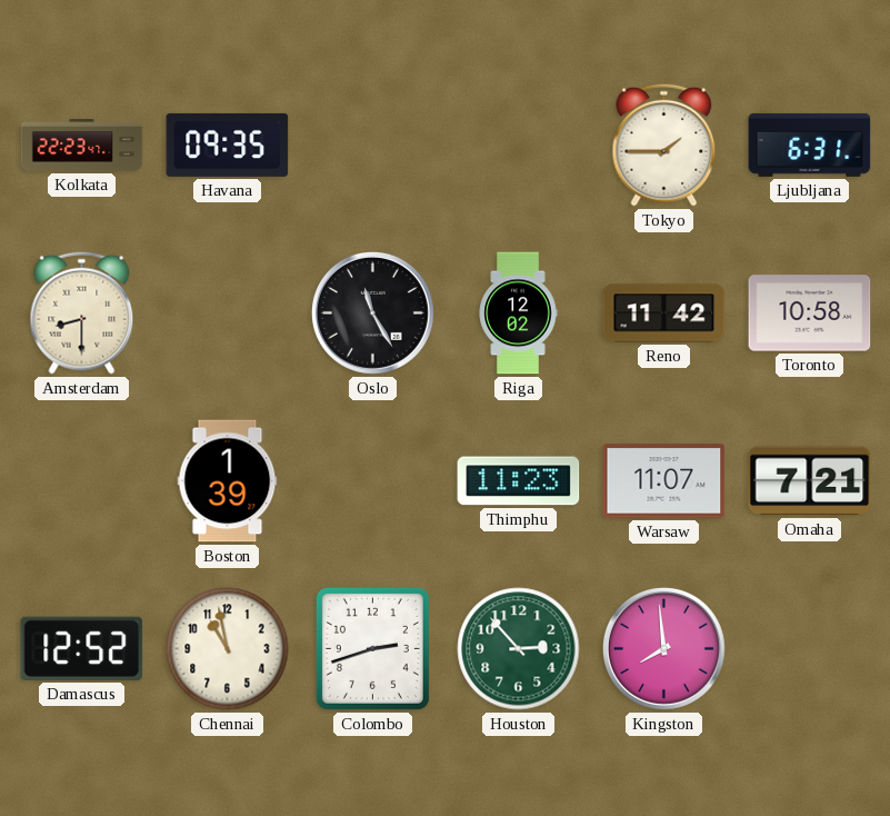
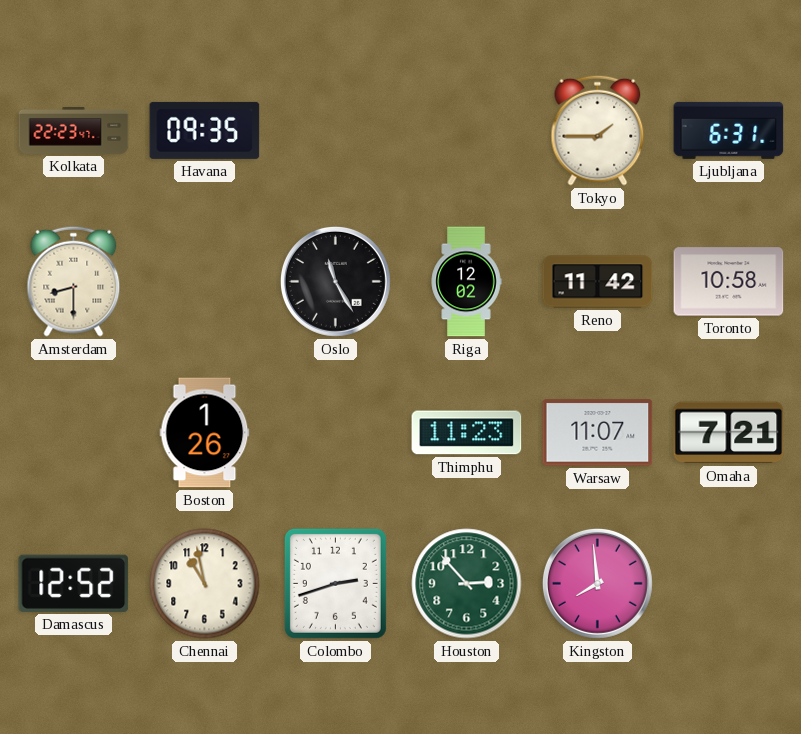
Boston: 1:39 -> 1:26
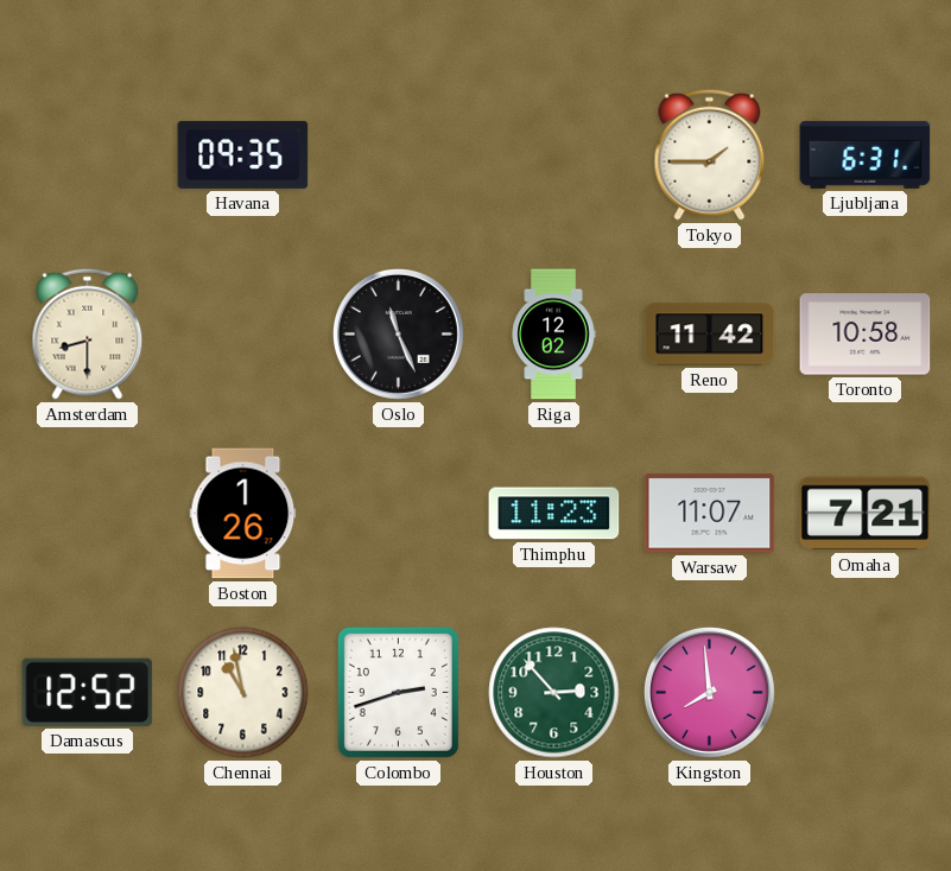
Kolkata: 22:23 -> none
Oslo: 11:25 -> 11:26
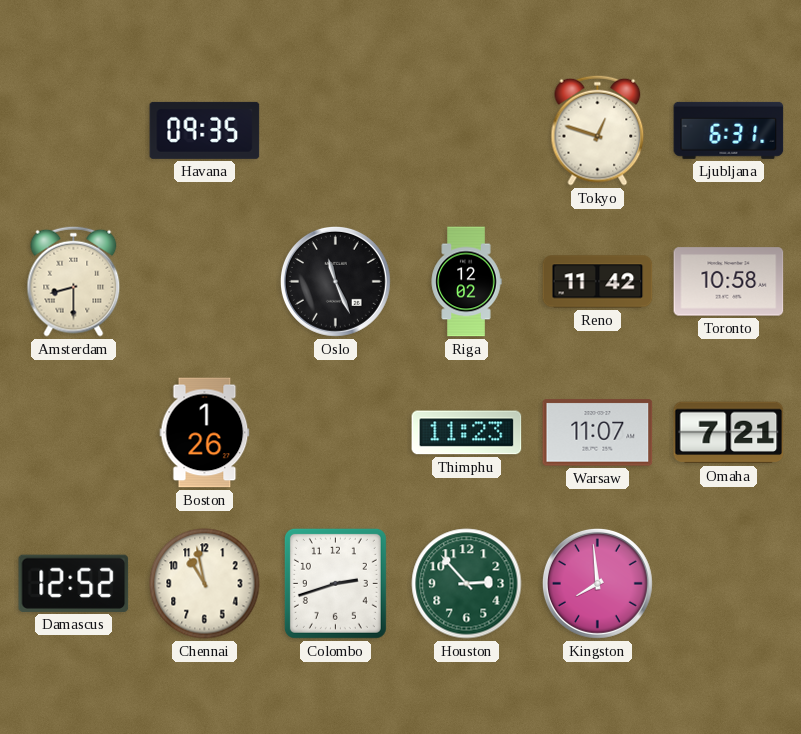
Tokyo: 1:45 -> 12:48
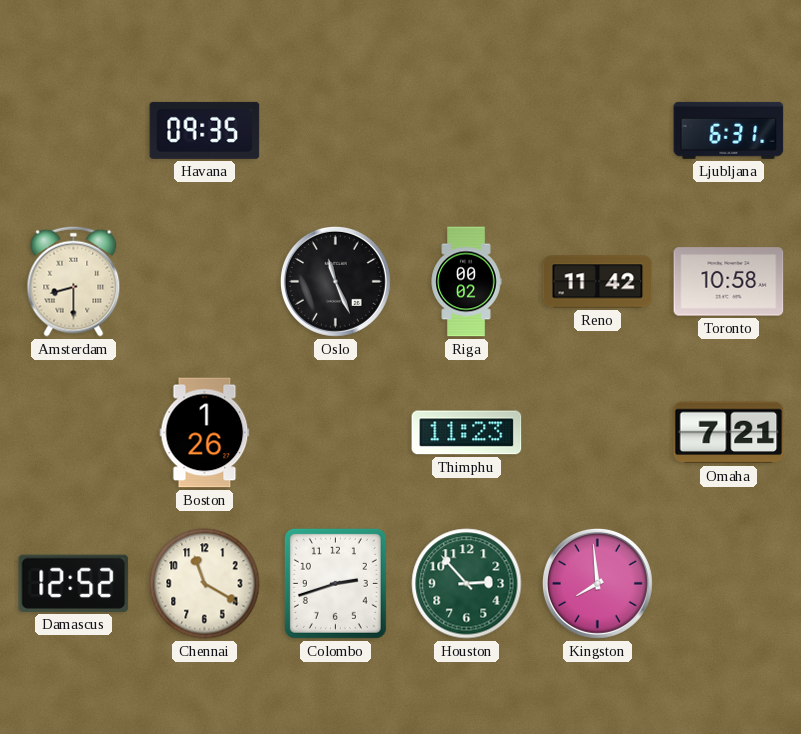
Tokyo: 12:48 -> none
Riga: 12:02 -> 00:02
Warsaw: 11:07 -> none
Chennai: 10:58 -> 11:20
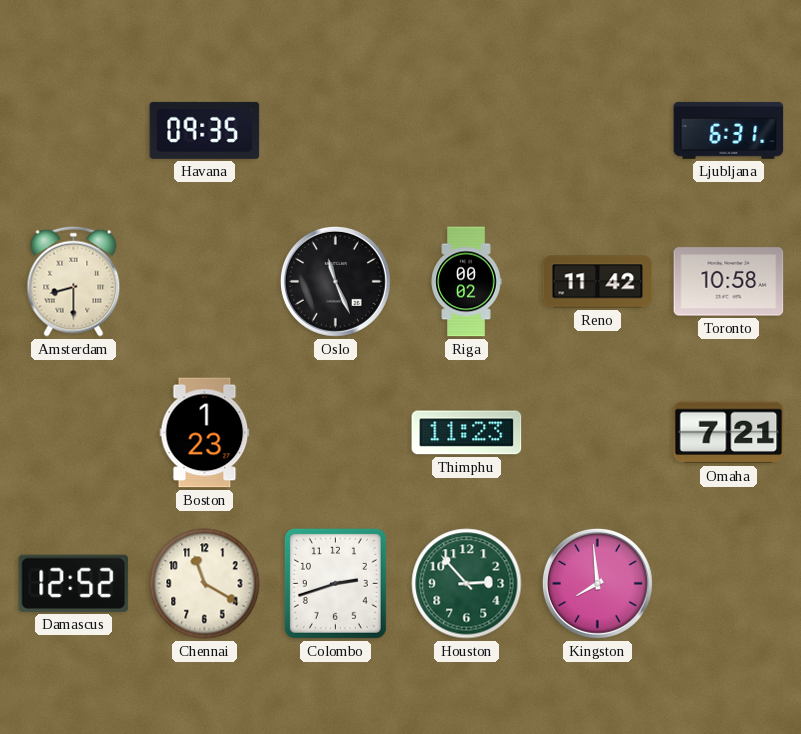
Boston: 1:26 -> 1:23
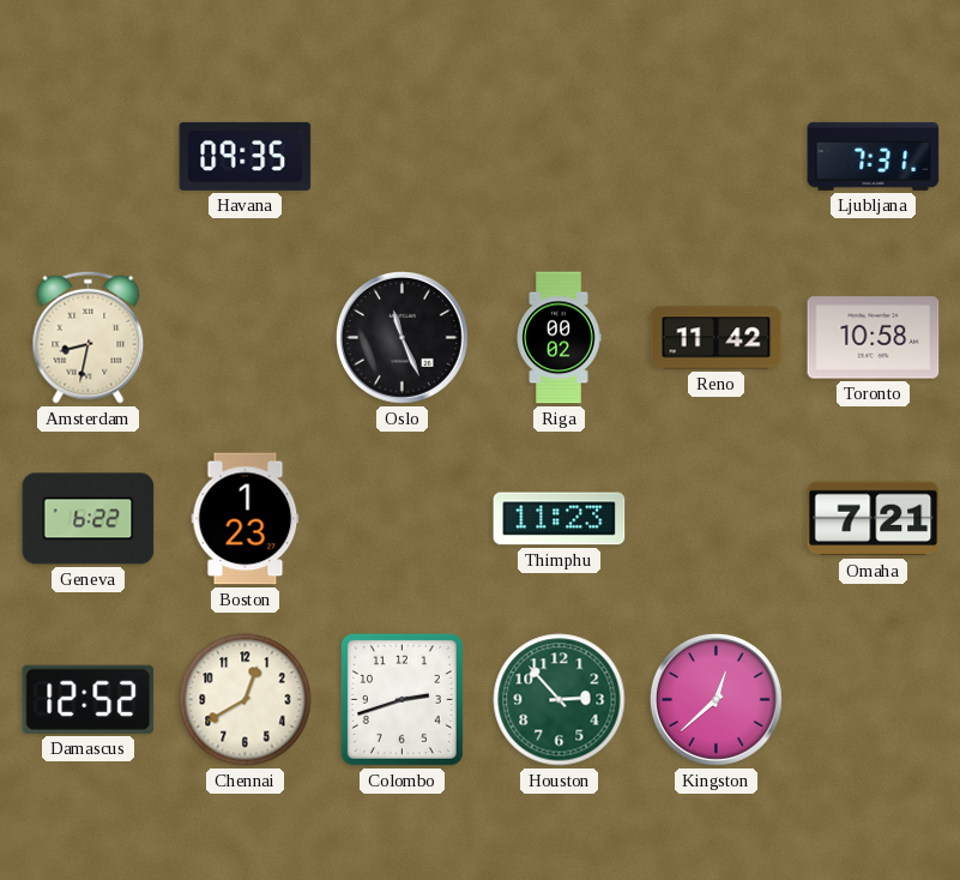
Ljubljana: 6:31 -> 7:31
Amsterdam: 8:30 -> 8:32
Geneva: none -> 6:22
Chennai: 11:20 -> 12:40
Kingston: 7:59 -> 12:38
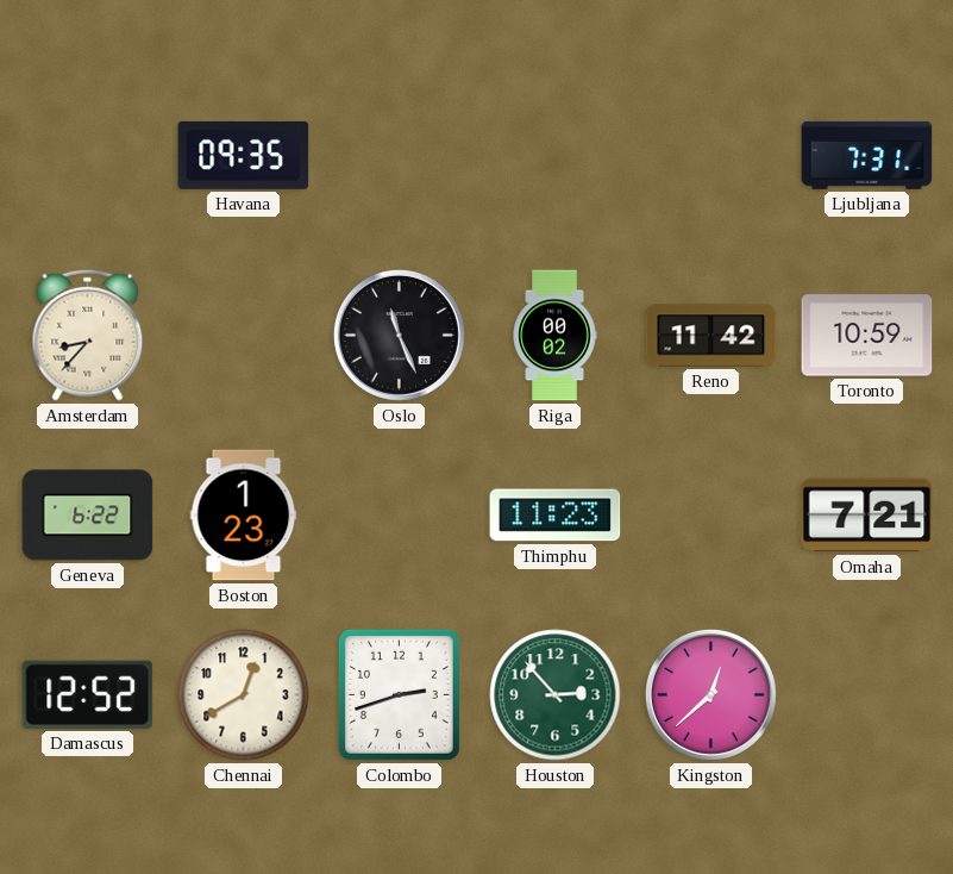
Amsterdam: 8:32 -> 8:37
Toronto: 10:58 -> 10:59
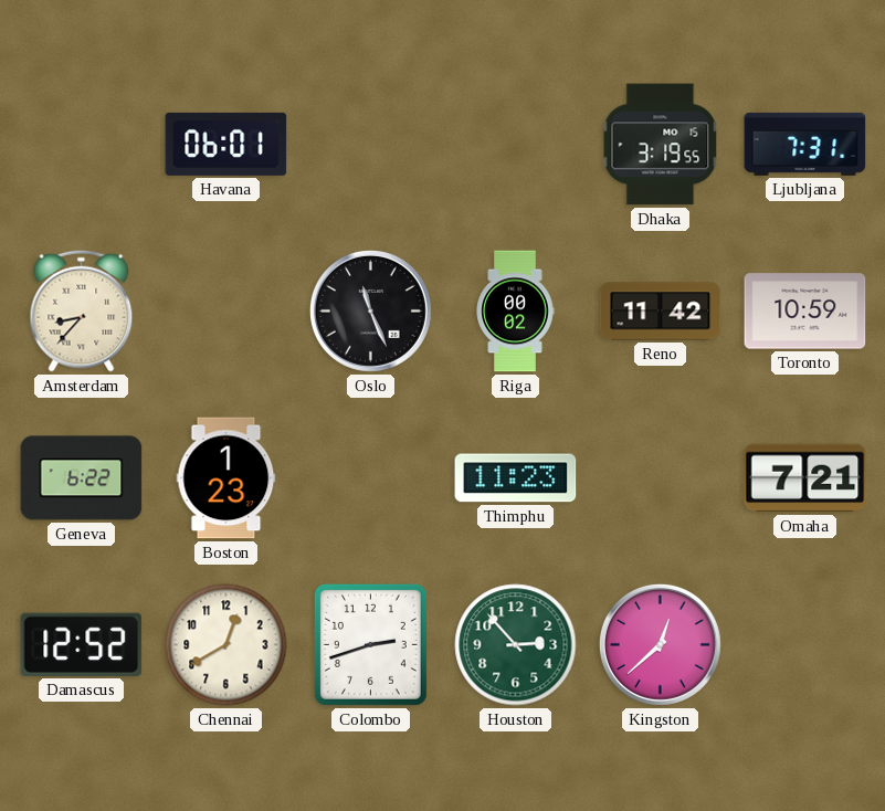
Havana: 09:35 -> 06:01
Dhaka: none -> 3:19
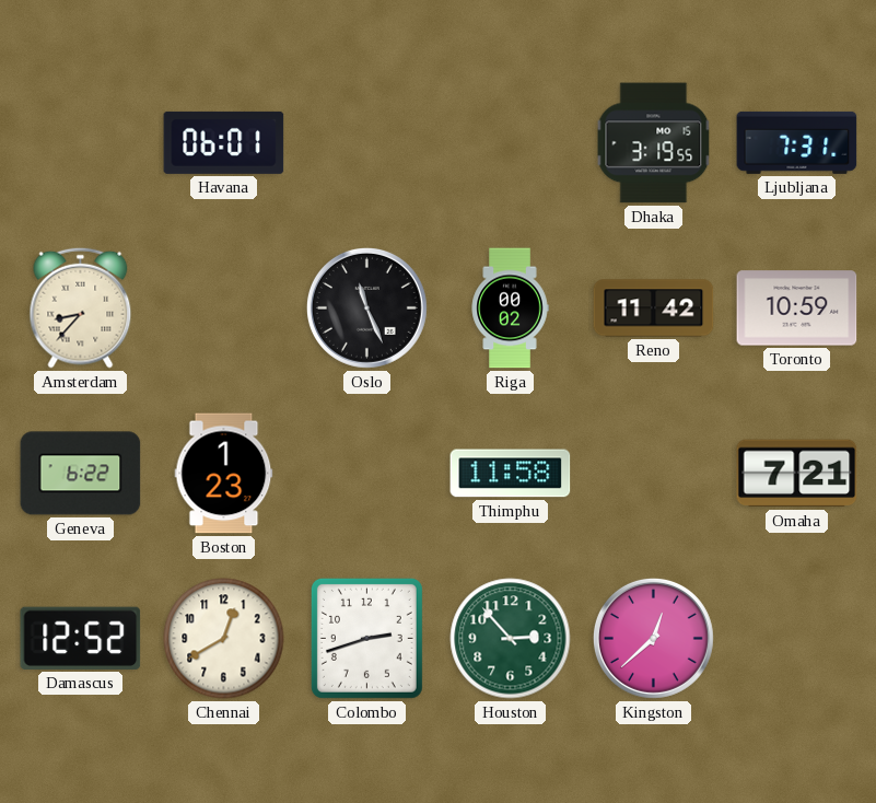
Thimphu: 11:23 -> 11:58
